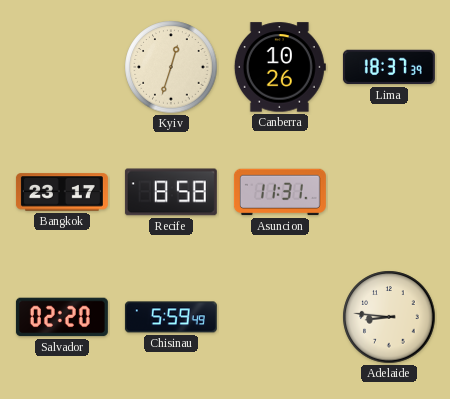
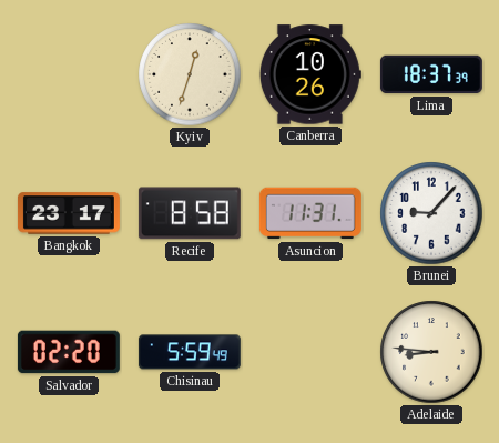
Brunei: none -> 9:07
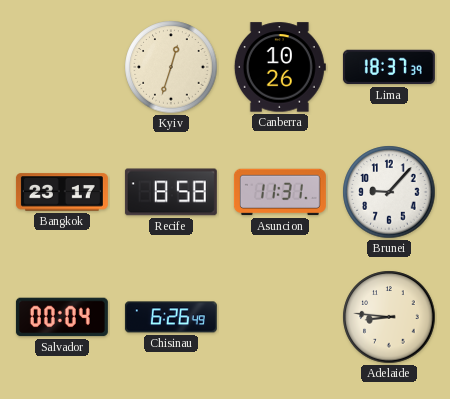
Salvador: 02:20 -> 00:04
Chisinau: 5:59 -> 6:26
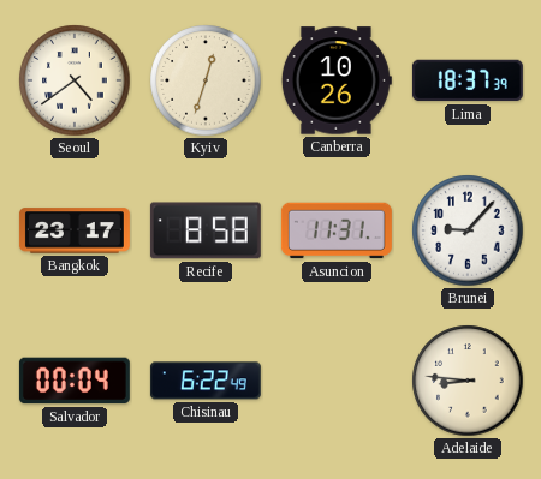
Seoul: none -> 4:39
Chisinau: 6:26 -> 6:22
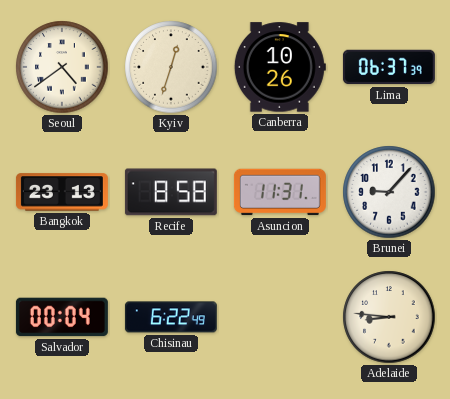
Lima: 18:37 -> 06:37
Bangkok: 23:17 -> 23:13
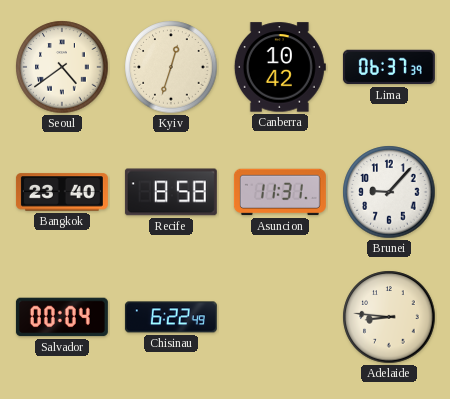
Canberra: 10:26 -> 10:42
Bangkok: 23:13 -> 23:40
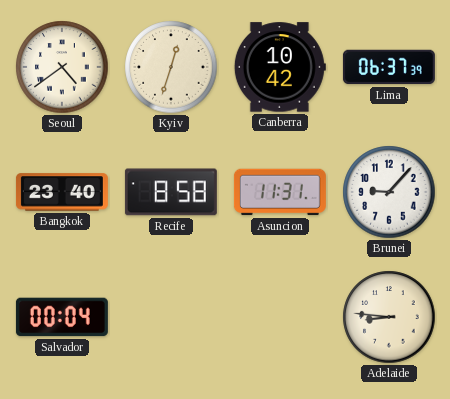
Chisinau: 6:22 -> none
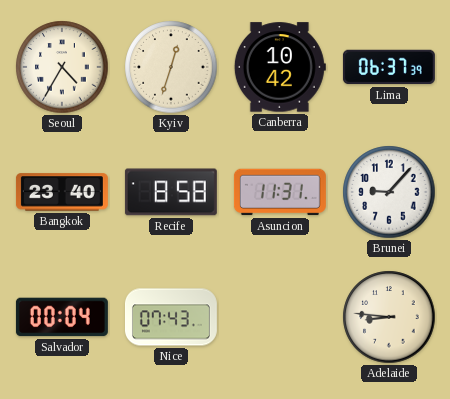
Seoul: 4:39 -> 4:35
Nice: none -> 07:43
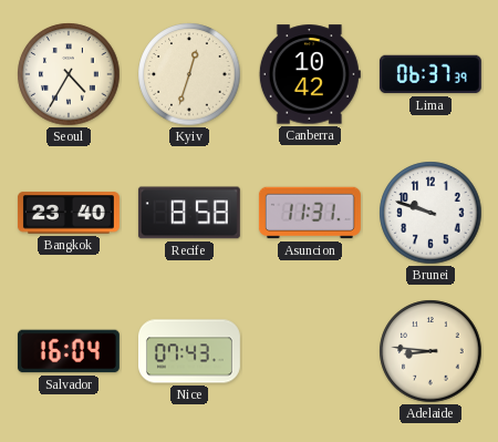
Brunei: 9:07 -> 9:48
Salvador: 00:04 -> 16:04
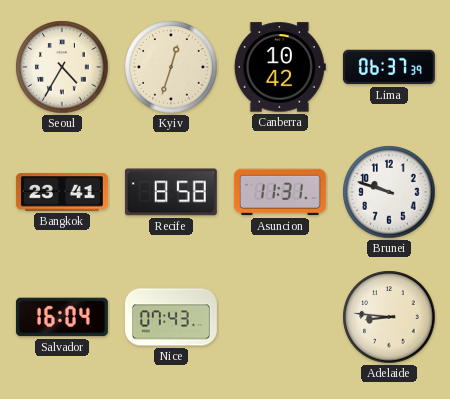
Bangkok: 23:40 -> 23:41
